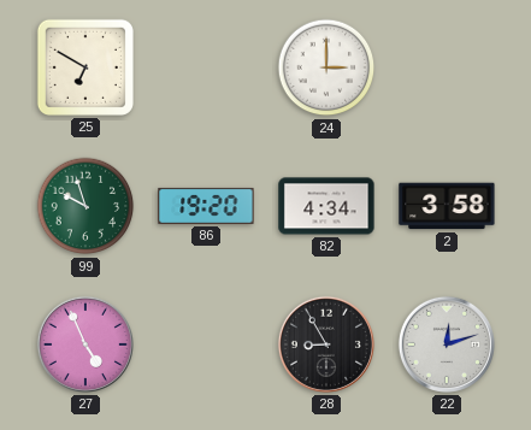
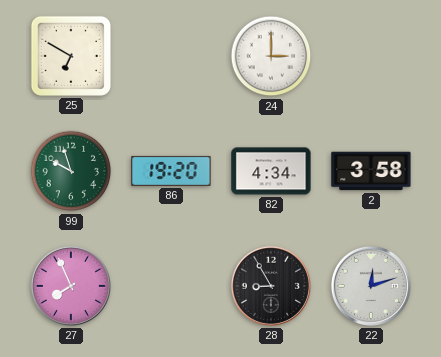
27: 4:56 -> 7:56
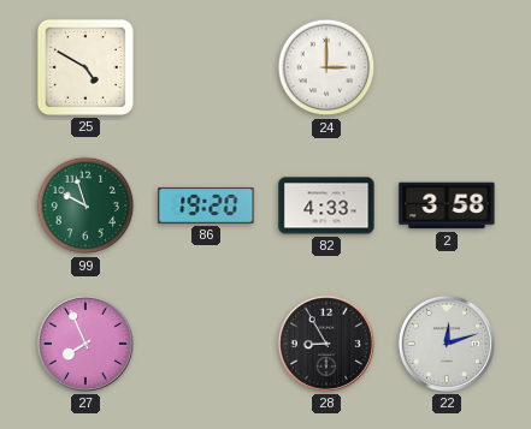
25: 6:50 -> 4:50
82: 4:34 -> 4:33
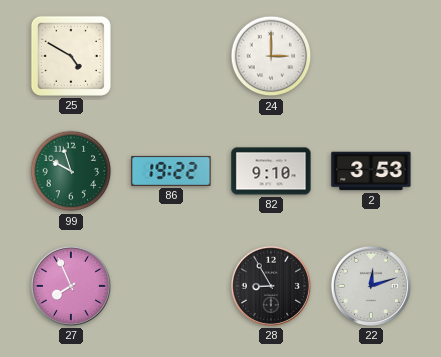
86: 19:20 -> 19:22
82: 4:33 -> 9:10
2: 3:58 -> 3:53
